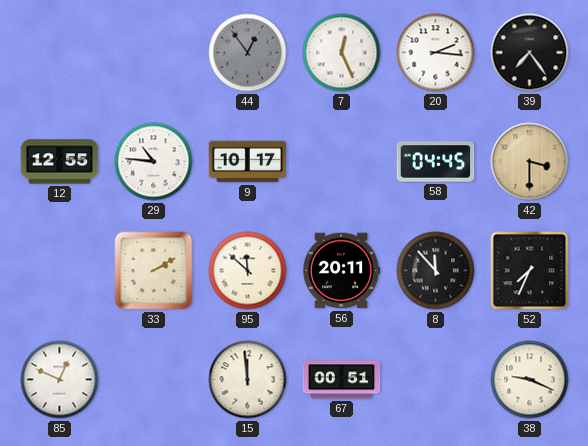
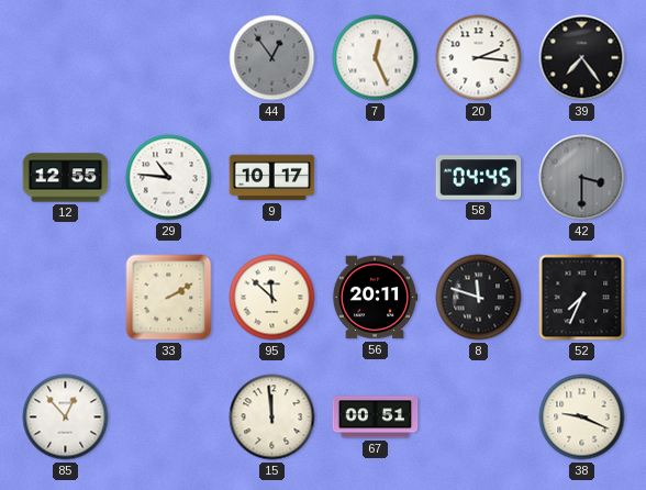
42 dial: champagne -> grey
8: 11:53 -> 11:48
85: 12:49 -> 12:53
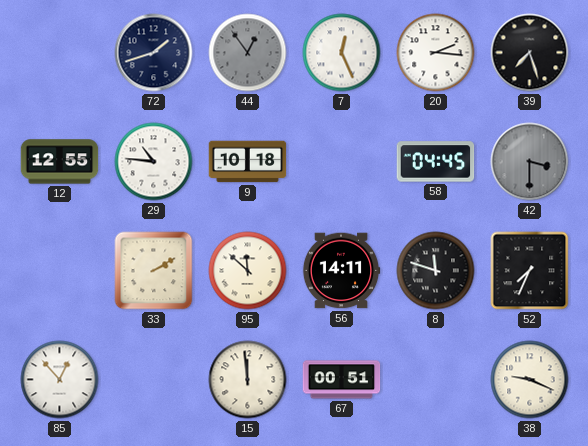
72: none -> 1:42
39: 7:24 -> 7:27
9: 10:17 -> 10:18
56: 20:11 -> 14:11
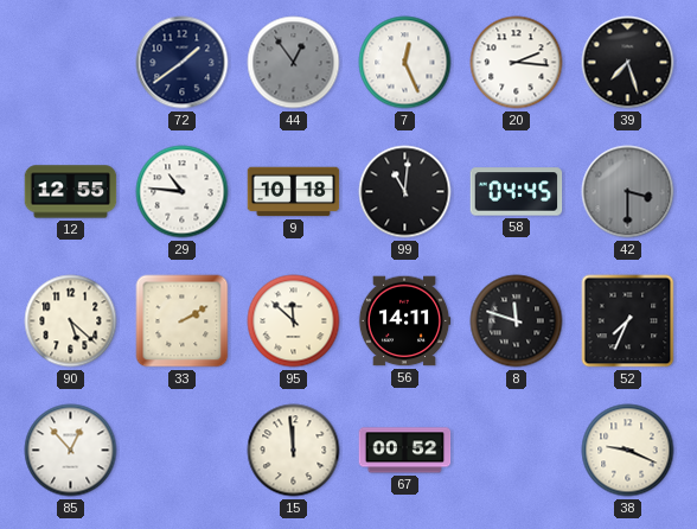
72: 1:42 -> 1:39
99: none -> 11:01
90: none -> 5:22
67: 00:51 -> 00:52
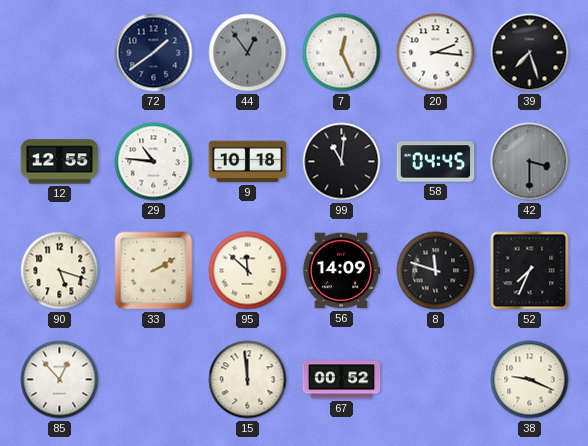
90: 5:22 -> 5:18
56: 14:11 -> 14:09
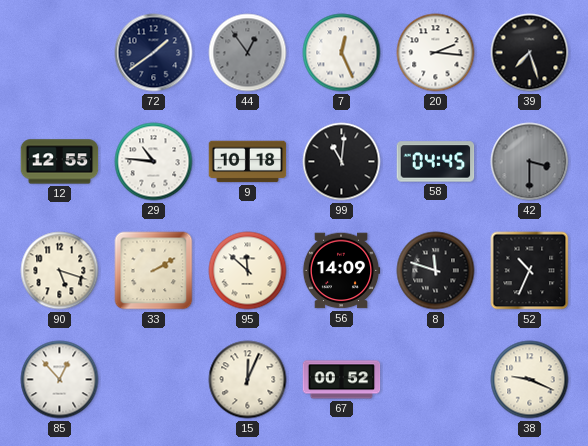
52: 7:34 -> 10:34
15: 11:59 -> 12:04
